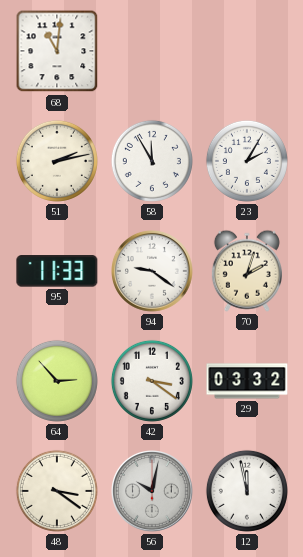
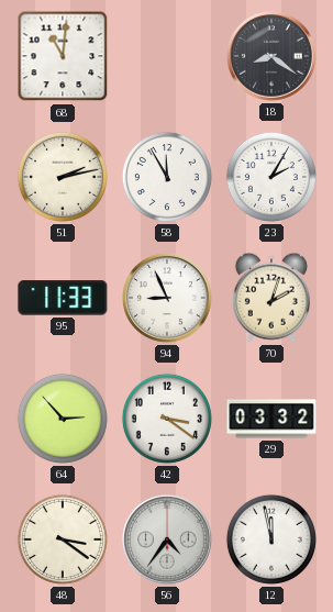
18: none -> 8:21
94: 9:21 -> 8:56
56: 10:02 -> 4:36
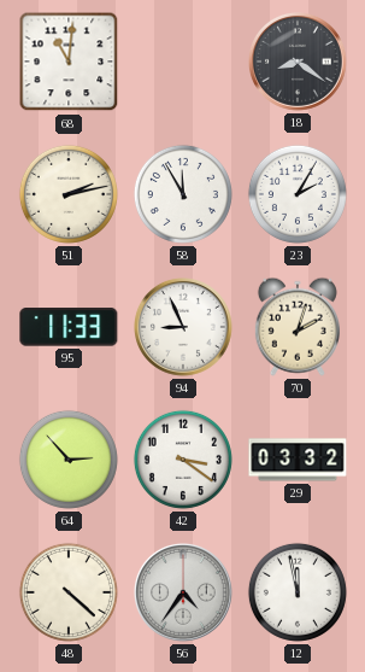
48: 3:21 -> 4:22
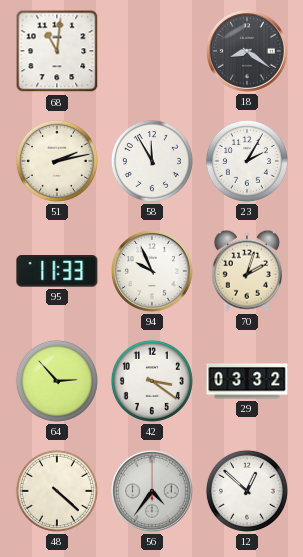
94: 8:56 -> 9:56
12: 11:58 -> 12:52
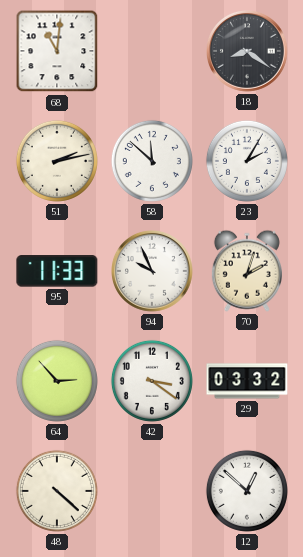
58: 11:55 -> 11:52
56: 4:36 -> none
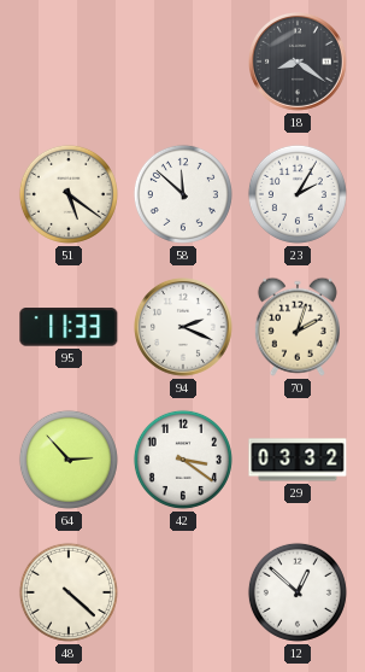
68: 11:01 -> none
51: 2:13 -> 5:21
94: 9:56 -> 2:19
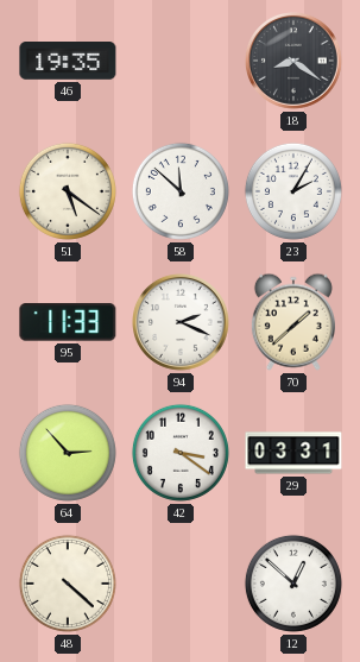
46: none -> 19:35
70: 2:03 -> 1:38
29: 03:32 -> 03:31
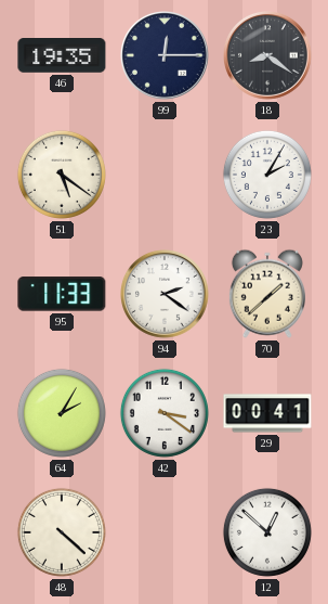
99: none -> 12:15
58: 11:52 -> none
94: 2:19 -> 2:21
64: 2:53 -> 2:05
29: 03:31 -> 00:41
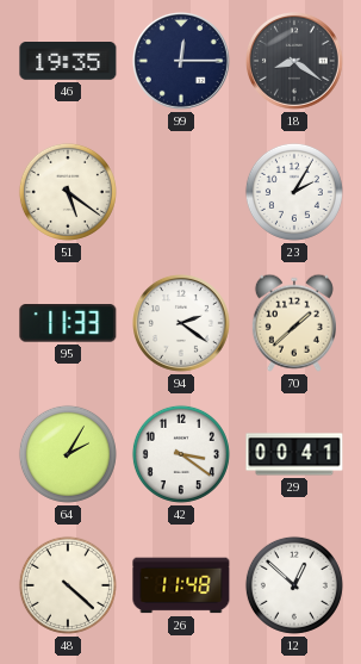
26: none -> 11:48
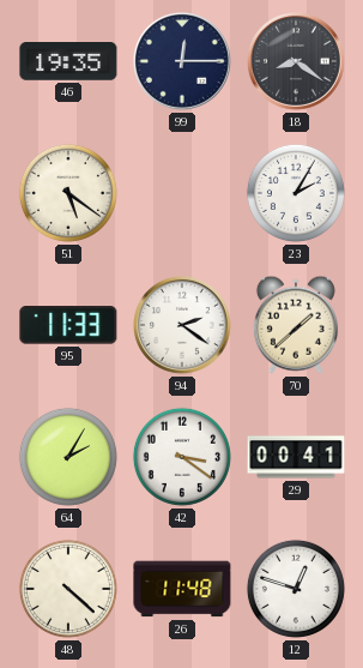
12: 12:52 -> 12:48
